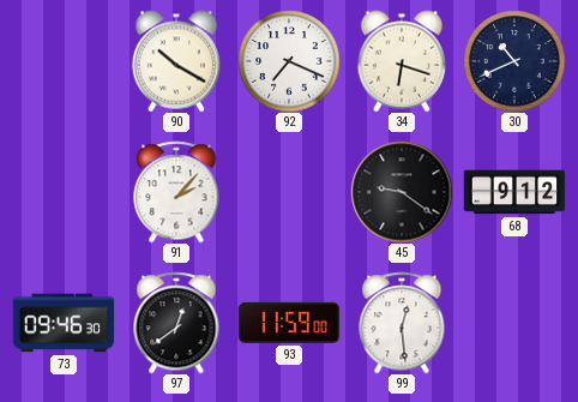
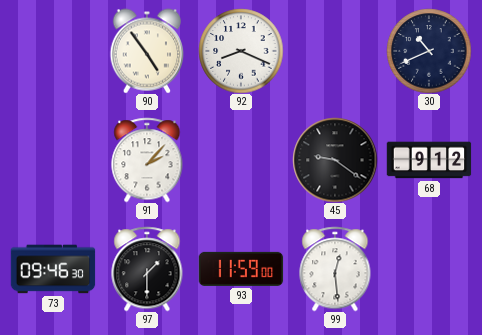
90: 10:20 -> 4:54
92: 7:19 -> 8:19
34: 6:18 -> none
97: 12:39 -> 1:30
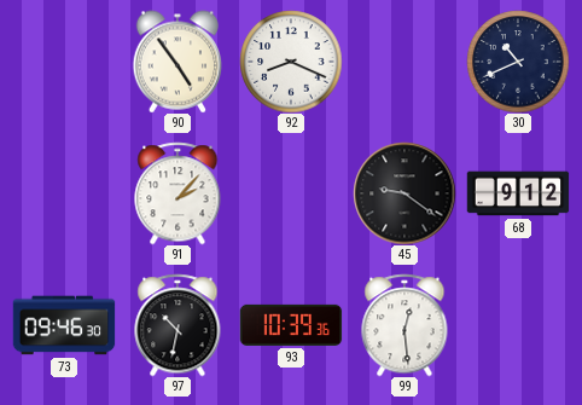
97: 1:30 -> 10:32
93: 11:59 -> 10:39
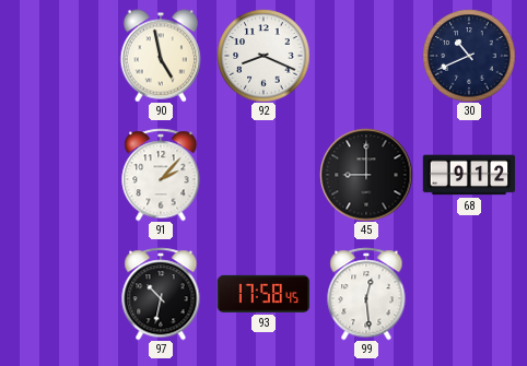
90: 4:54 -> 4:58
45: 9:21 -> 9:00
73: 09:46 -> none
93: 10:39 -> 17:58
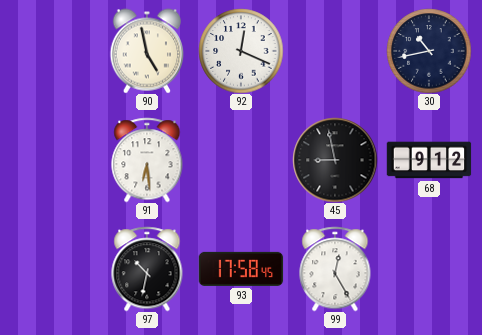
92: 8:19 -> 12:19
30: 10:41 -> 10:43
91: 2:07 -> 6:29
45: 9:00 -> 8:58
99: 12:29 -> 12:25
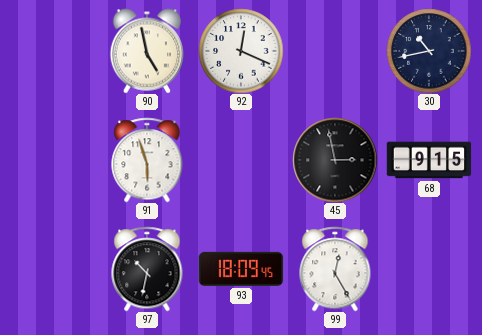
91: 6:29 -> 5:57
45: 8:58 -> 2:58
68: 9:12 -> 9:15
93: 17:58 -> 18:09
